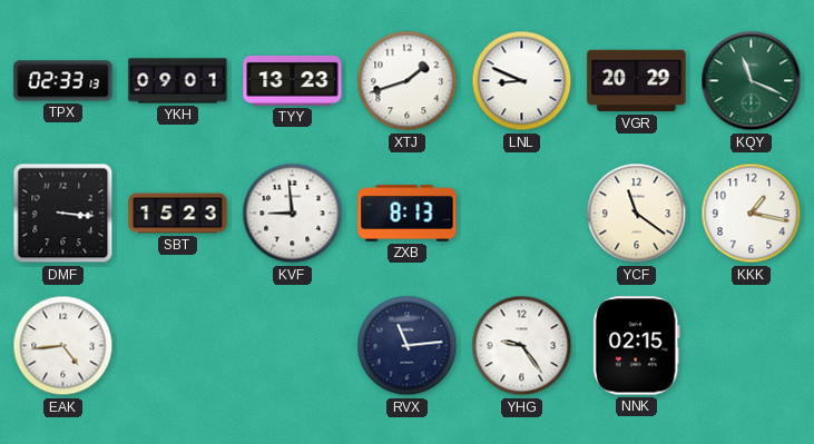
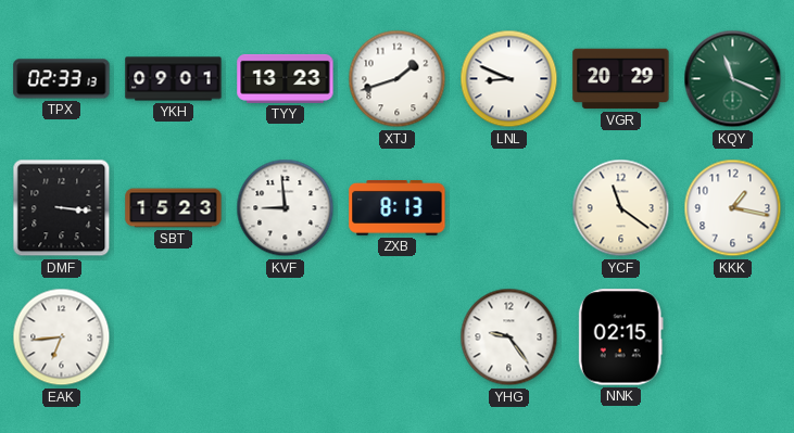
EAK: 4:44 -> 6:44
RVX: 11:14 -> none
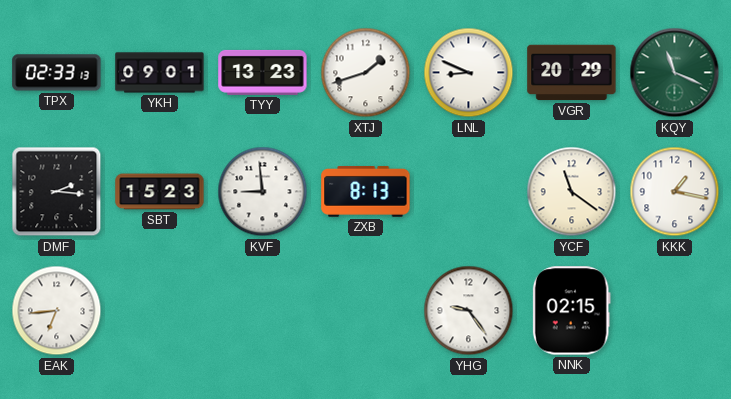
DMF: 3:16 -> 2:16
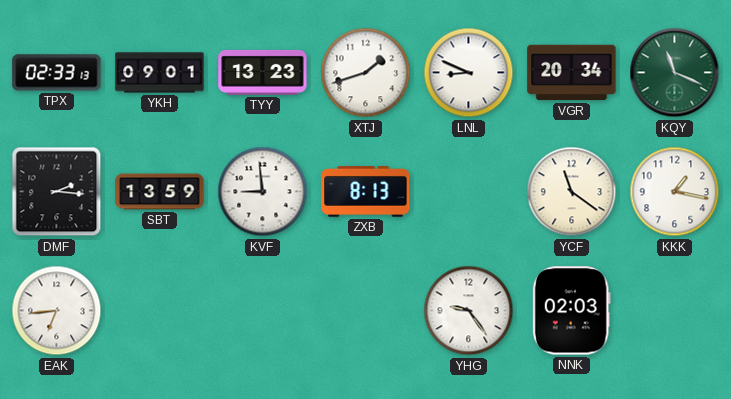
VGR: 20:29 -> 20:34
SBT: 15:23 -> 13:59
NNK: 02:15 -> 02:03
